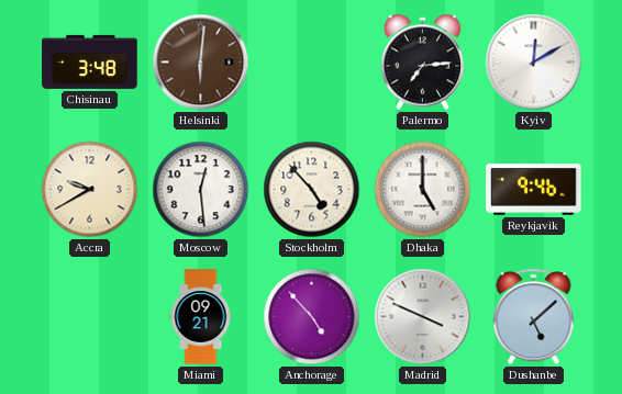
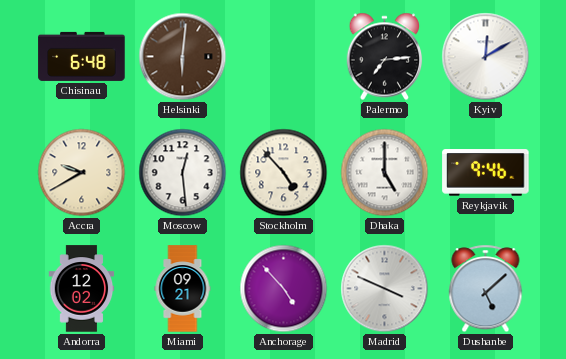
Chisinau: 3:48 -> 6:48
Andorra: none -> 12:02
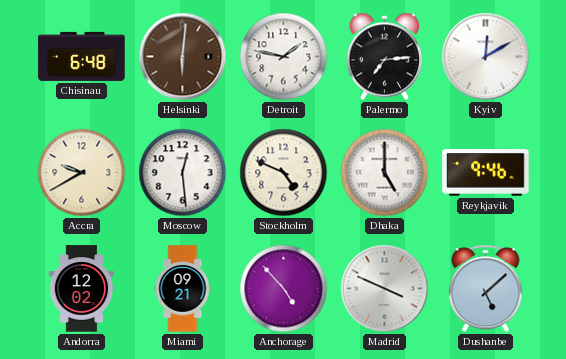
Detroit: none -> 1:47
Stockholm: 4:53 -> 4:49
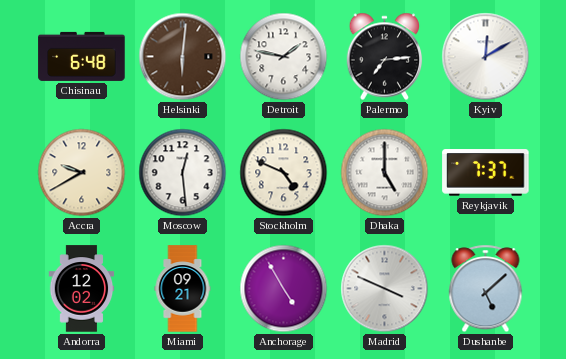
Reykjavik: 9:46 -> 7:37
Anchorage: 4:53 -> 4:55
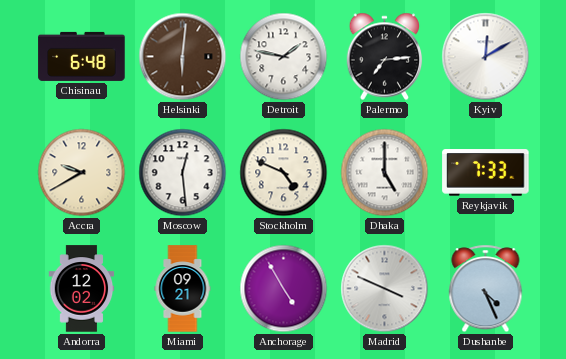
Reykjavik: 7:37 -> 7:33
Dushanbe: 5:08 -> 4:26
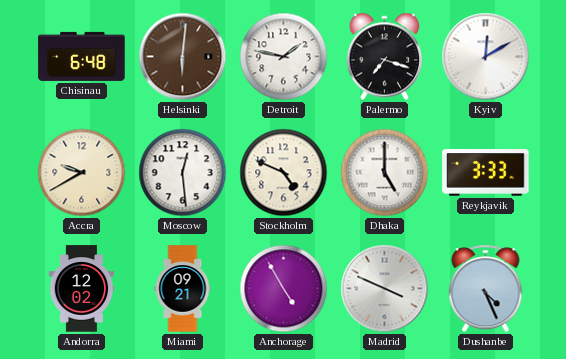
Palermo: 7:14 -> 7:18
Reykjavik: 7:33 -> 3:33
